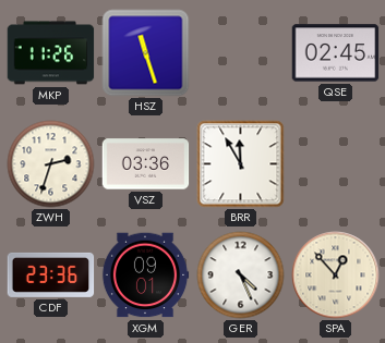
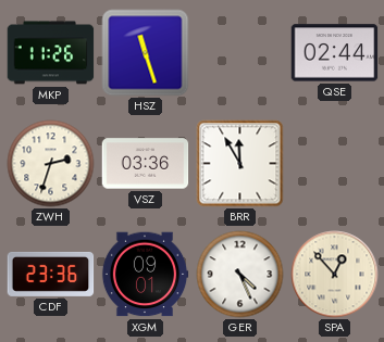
QSE: 02:45 -> 02:44
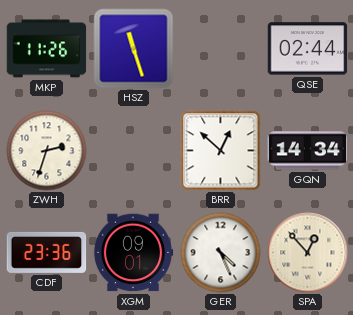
VSZ: 03:36 -> none
BRR: 11:55 -> 12:52
GQN: none -> 14:34
